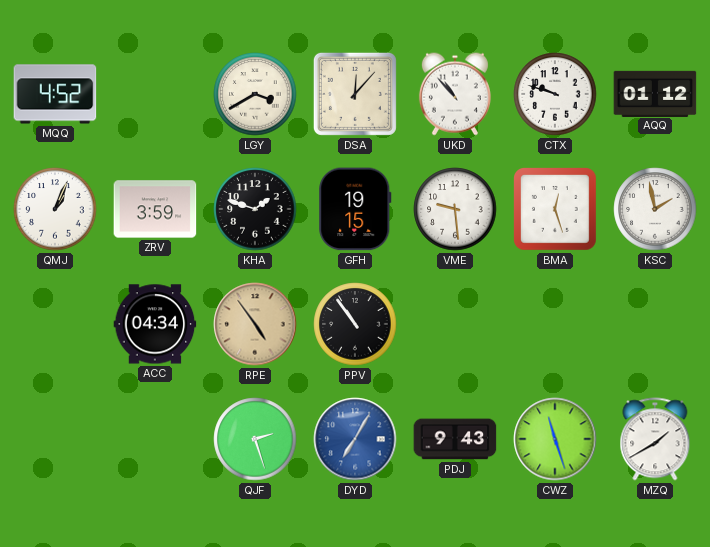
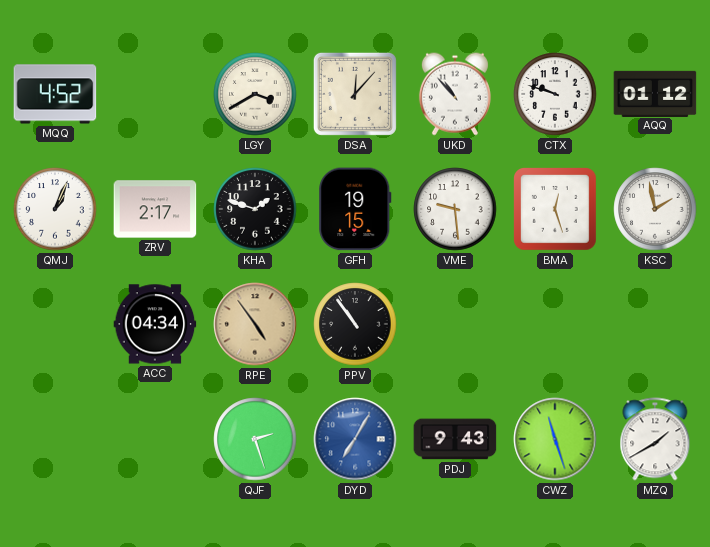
ZRV: 3:59 -> 2:17
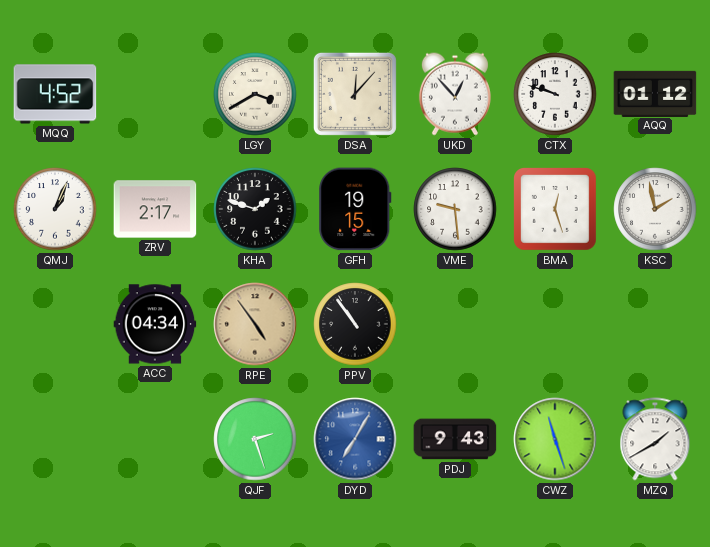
UKD: 10:53 -> 12:53
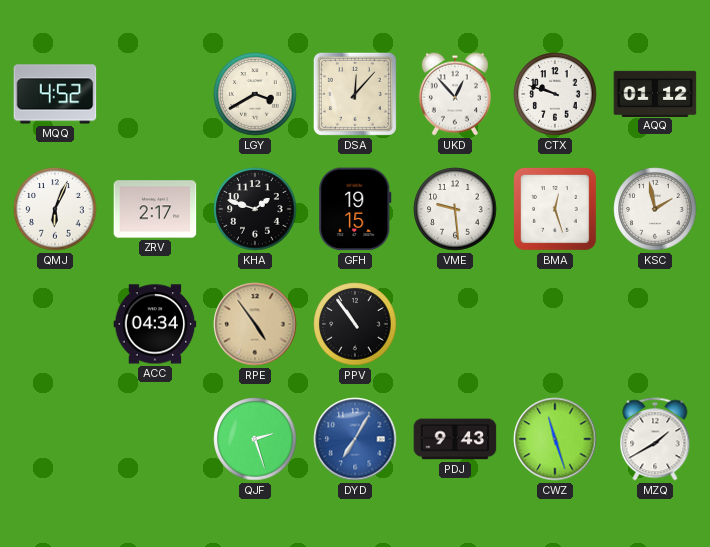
QMJ: 1:04 -> 6:04
